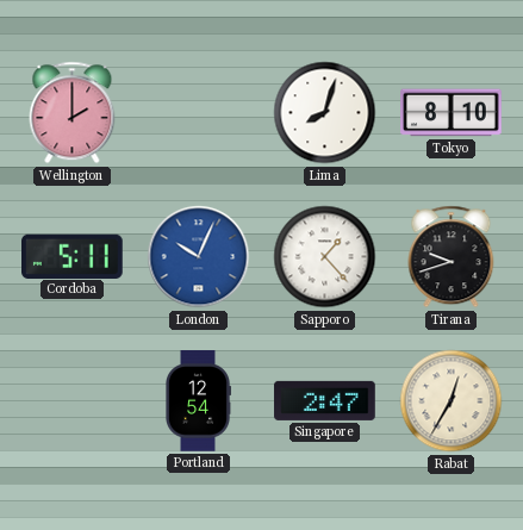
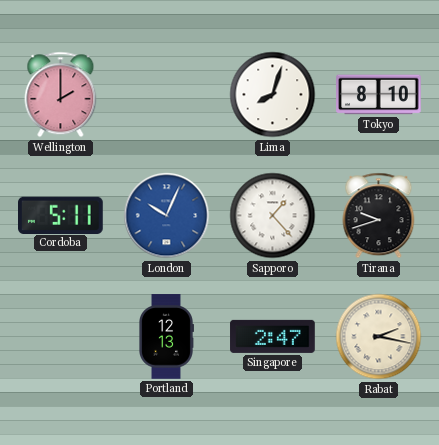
Portland: 12:54 -> 12:13
Rabat: 12:35 -> 2:17
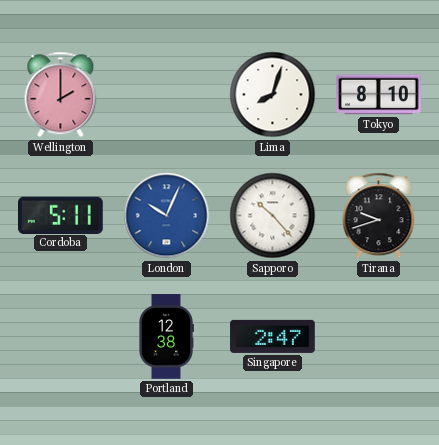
Sapporo: 1:23 -> 10:23
Portland: 12:13 -> 12:38
Rabat: 2:17 -> none
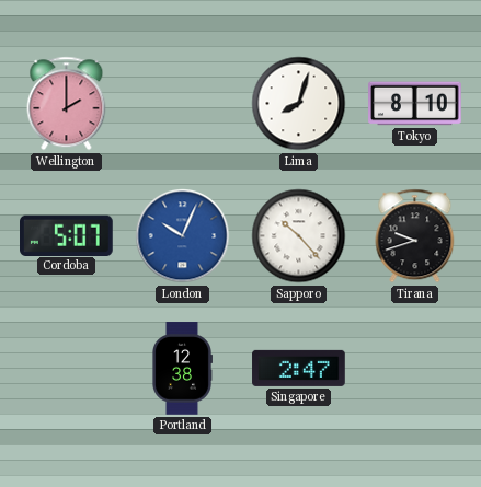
Cordoba: 5:11 -> 5:07
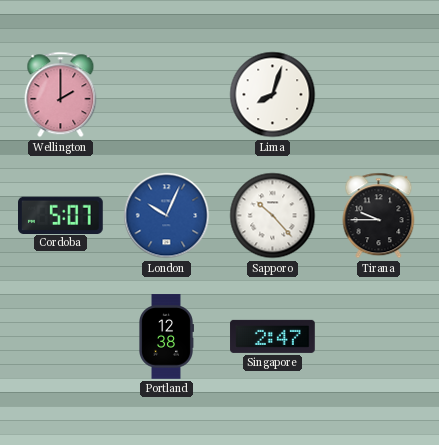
Tokyo: 8:10 -> none
Tirana: 9:42 -> 9:45
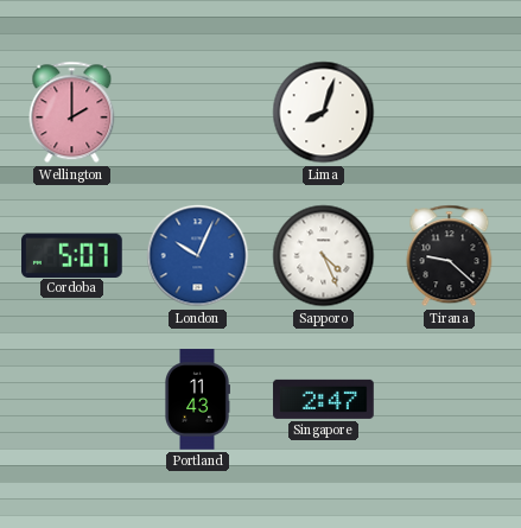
Sapporo: 10:23 -> 4:26
Tirana: 9:45 -> 9:22
Portland: 12:38 -> 11:43
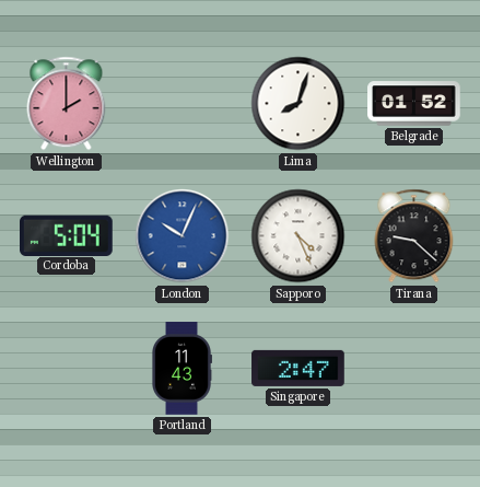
Belgrade: none -> 01:52
Cordoba: 5:07 -> 5:04
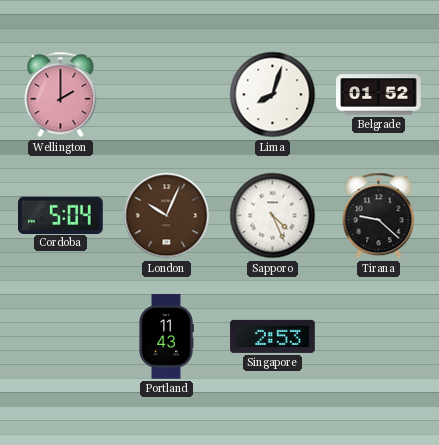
London dial: blue -> brown
Singapore: 2:47 -> 2:53
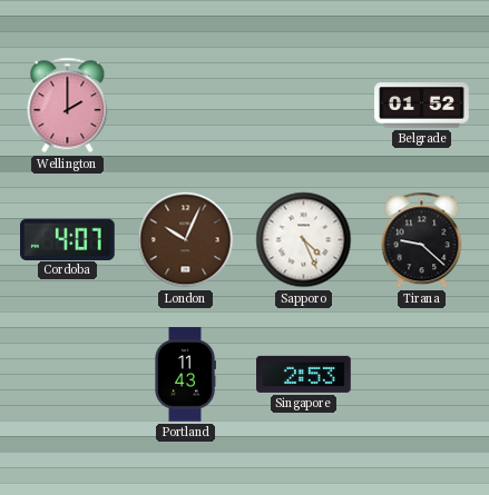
Lima: 8:03 -> none
Cordoba: 5:04 -> 4:07
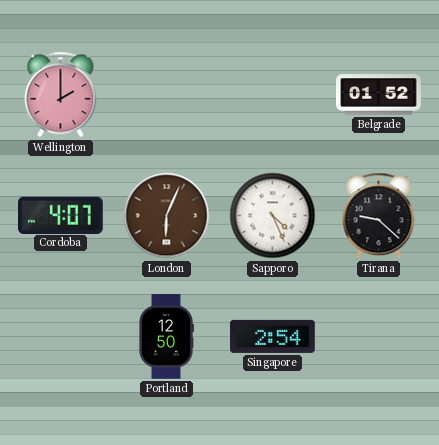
London: 10:04 -> 6:04
Portland: 11:43 -> 12:50
Singapore: 2:53 -> 2:54
